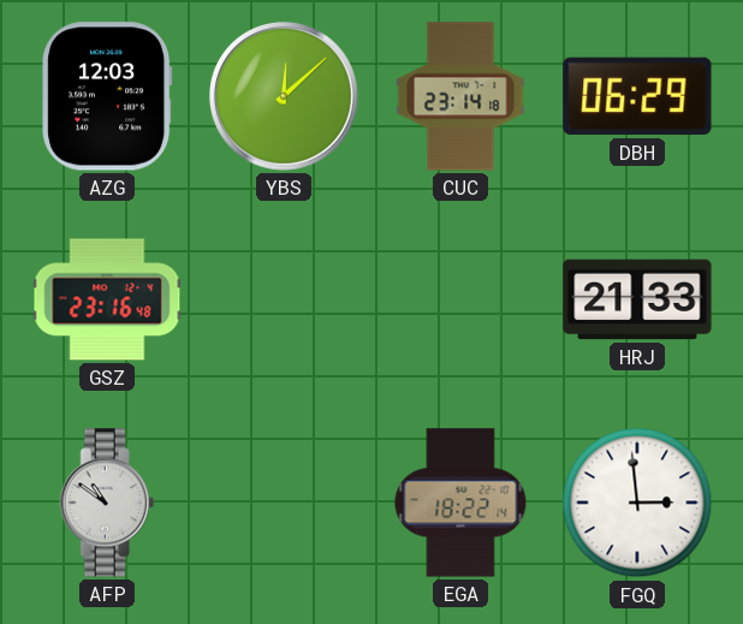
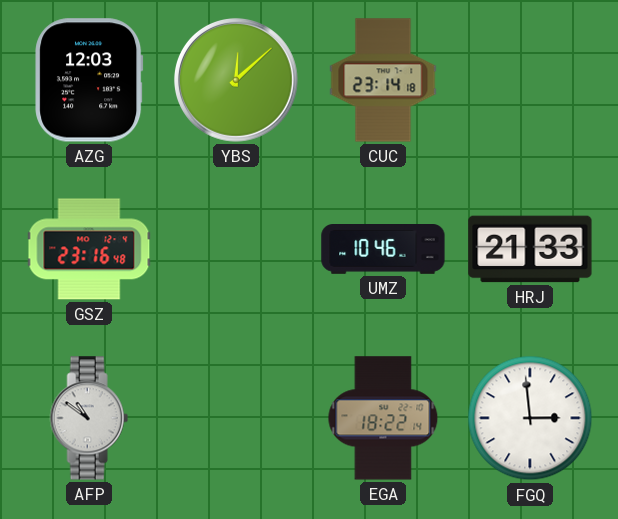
DBH: 06:29 -> none
UMZ: none -> 10:46
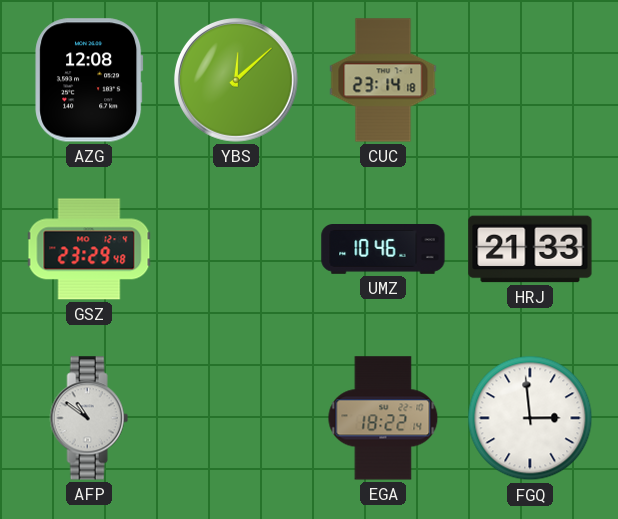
AZG: 12:03 -> 12:08
GSZ: 23:16 -> 23:29
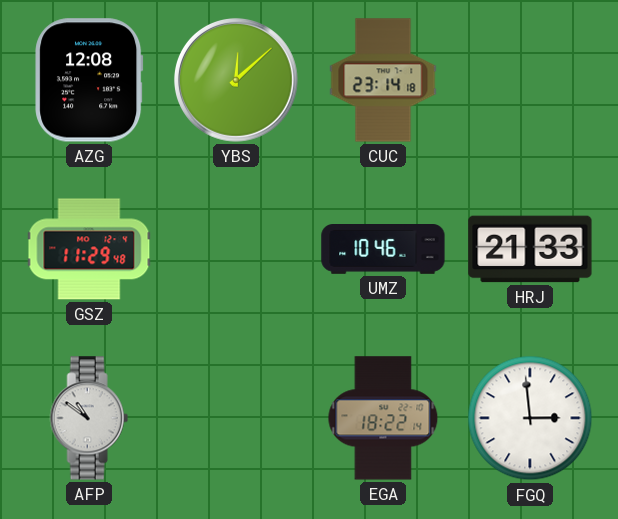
GSZ: 23:29 -> 11:29
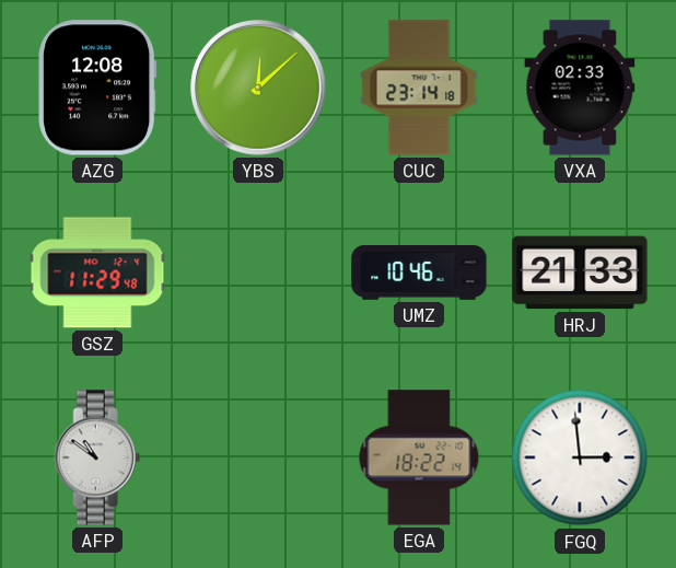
VXA: none -> 02:33
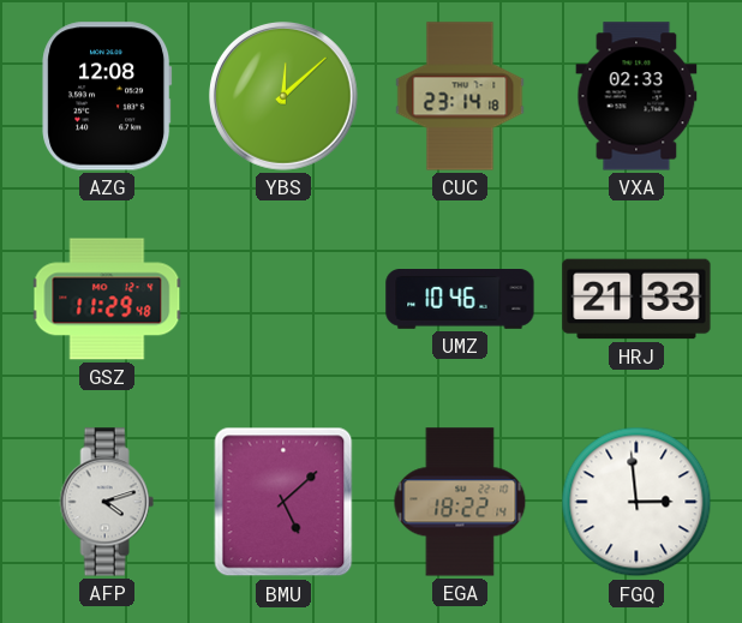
AFP: 10:51 -> 4:12
BMU: none -> 5:08
